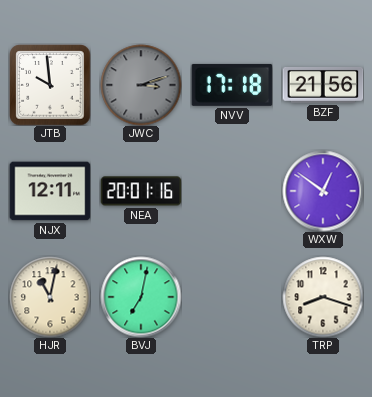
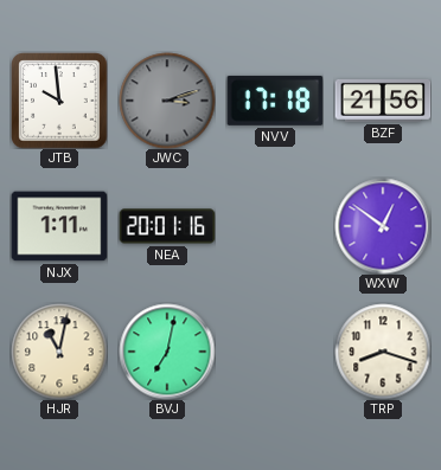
NJX: 12:11 -> 1:11
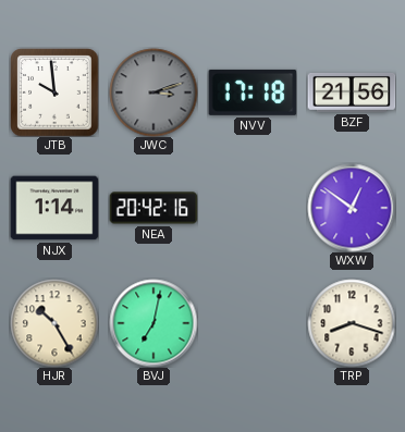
NJX: 1:11 -> 1:14
NEA: 20:01 -> 20:42
HJR: 11:02 -> 10:25
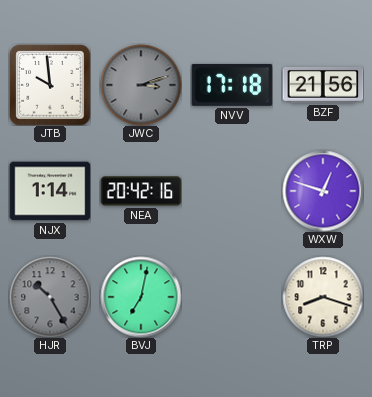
WXW: 12:51 -> 12:48
HJR dial: cream -> grey
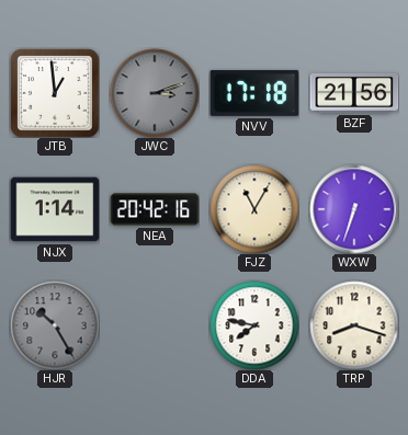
JTB: 9:59 -> 12:59
FJZ: none -> 11:05
WXW: 12:48 -> 6:33
BVJ: 7:02 -> none
DDA: none -> 7:47
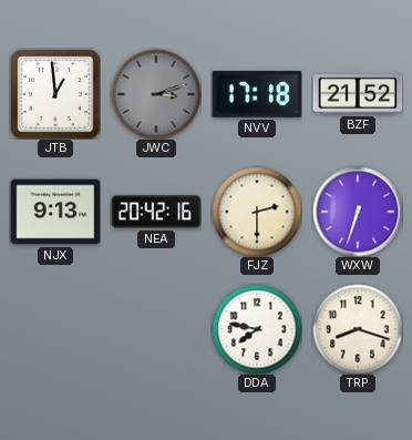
BZF: 21:56 -> 21:52
NJX: 1:14 -> 9:13
FJZ: 11:05 -> 2:30
HJR: 10:25 -> none
